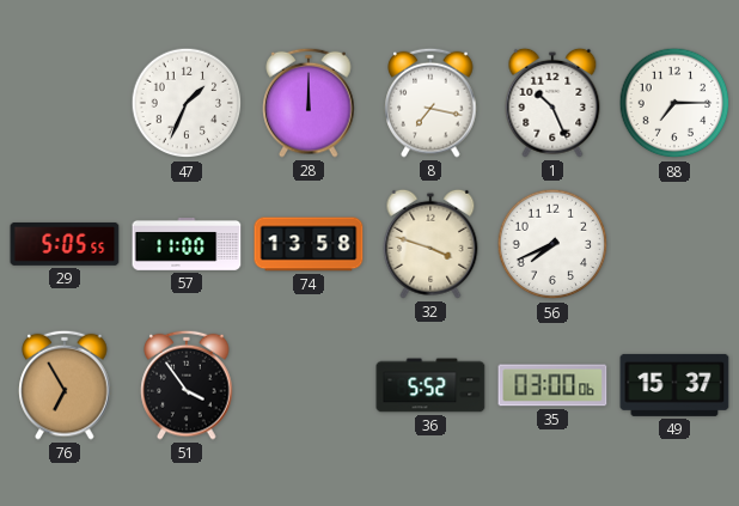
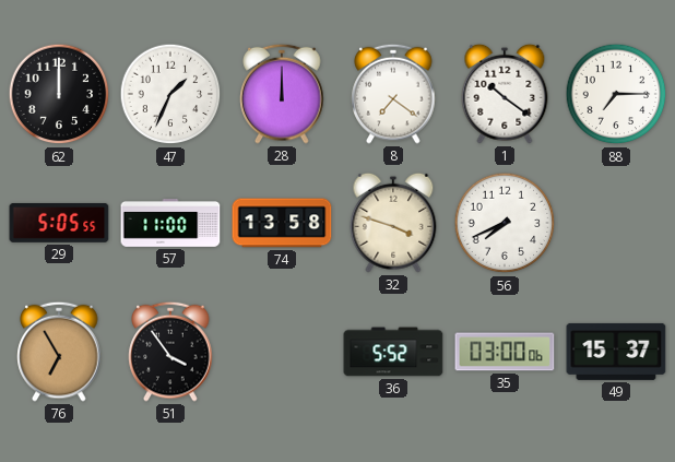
62: none -> 12:00
8: 7:17 -> 7:21
1: 10:26 -> 10:21
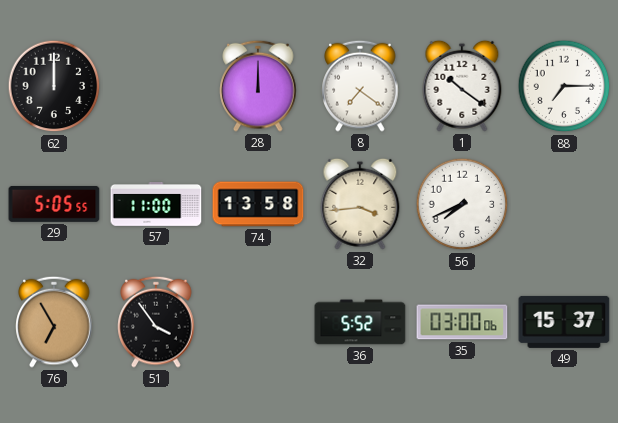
47: 1:34 -> none
32: 3:48 -> 3:44
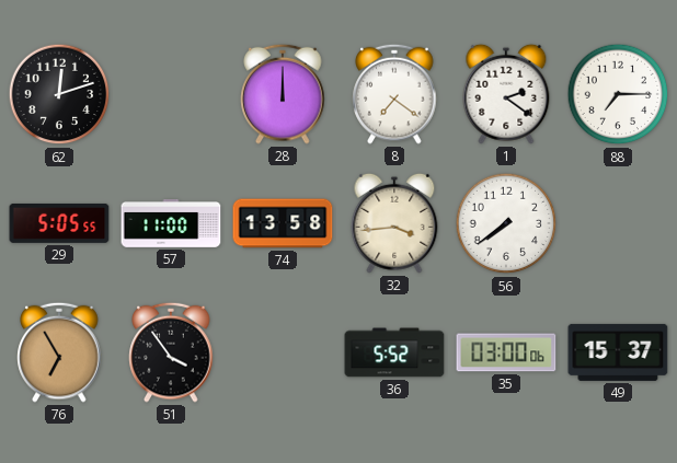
62: 12:00 -> 12:12
1: 10:21 -> 2:21
56: 7:41 -> 7:39
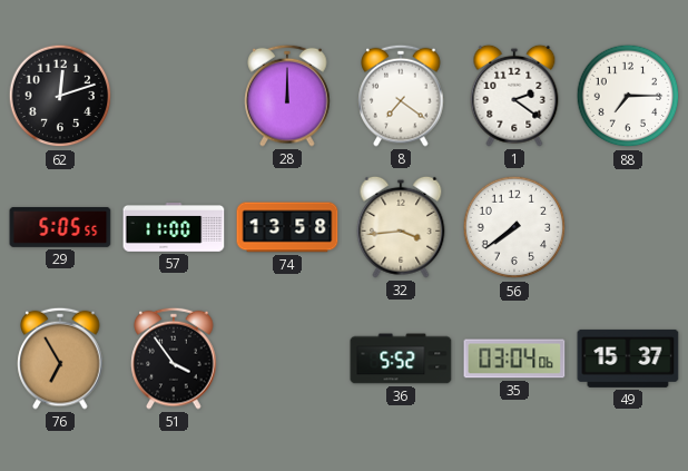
35: 03:00 -> 03:04
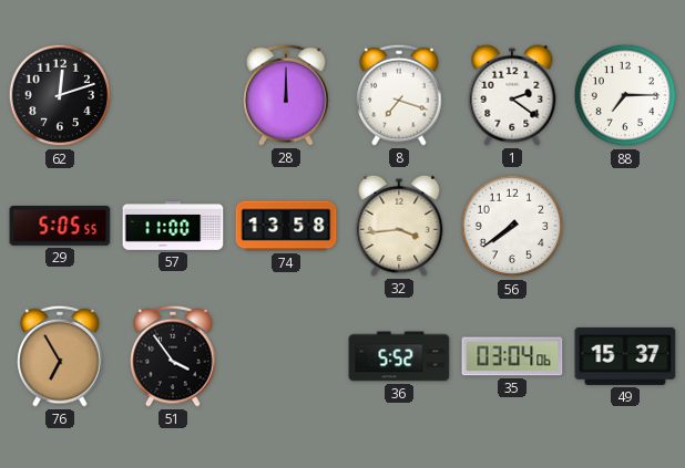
8: 7:21 -> 7:18
